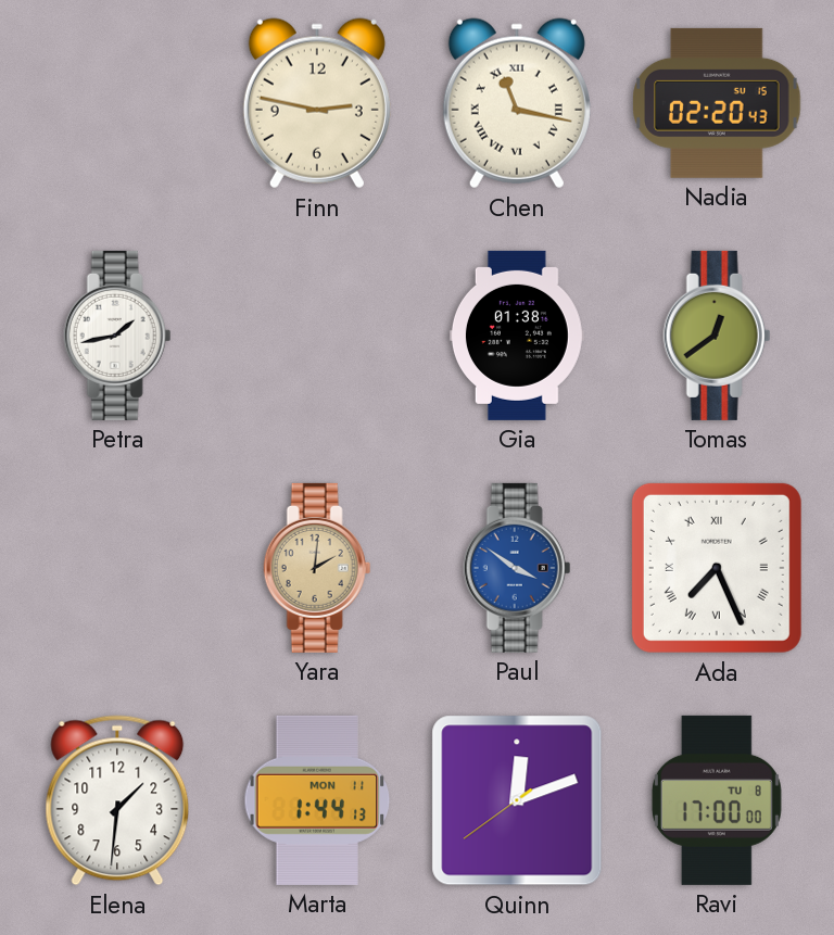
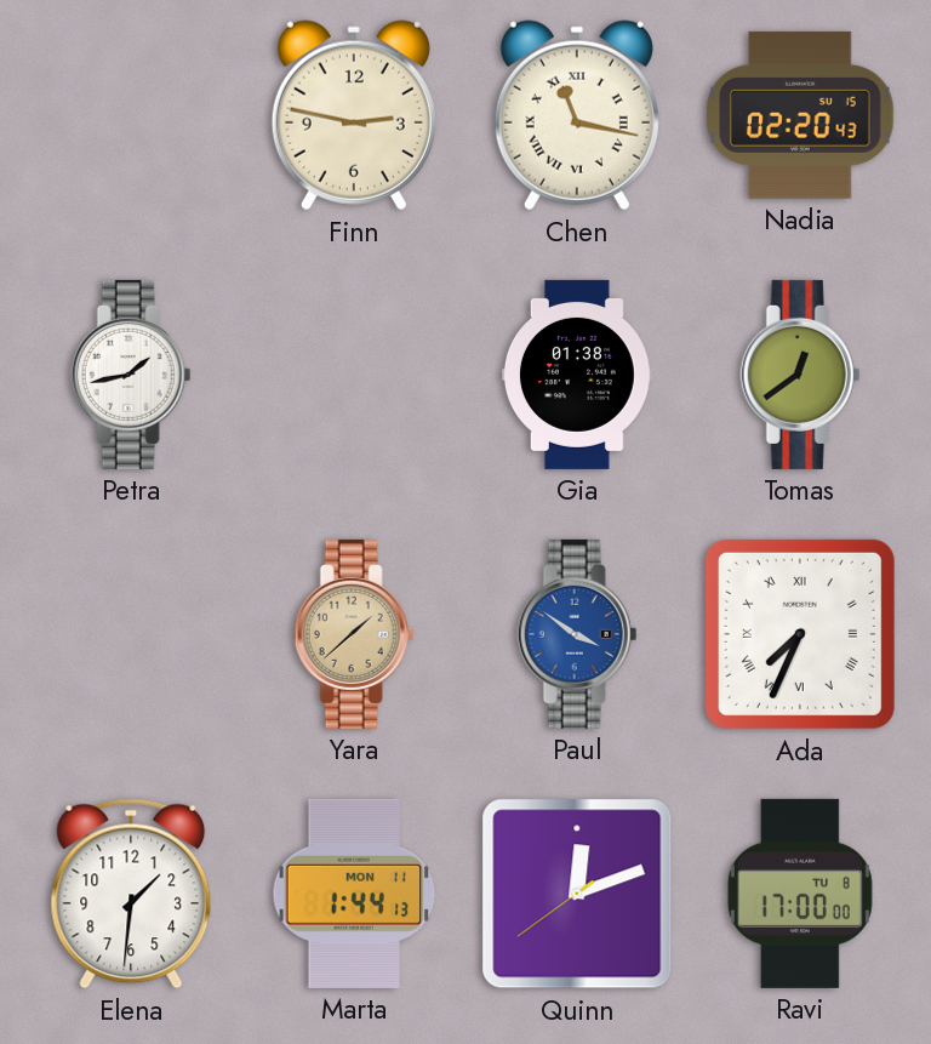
Yara: 2:01 -> 1:38
Ada: 7:26 -> 7:34
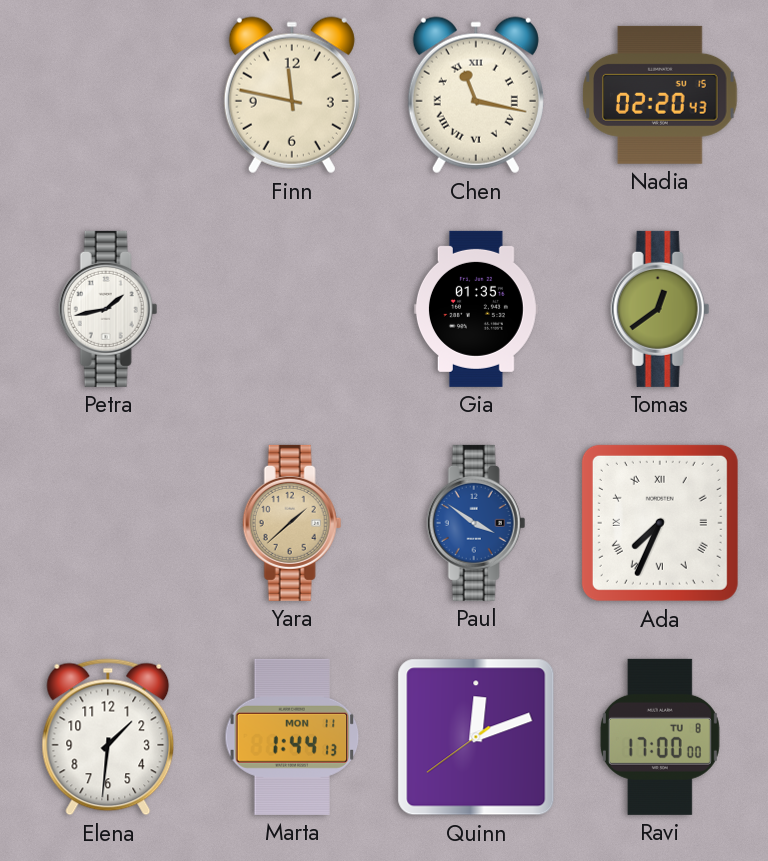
Finn: 2:47 -> 11:47
Gia: 01:38 -> 01:35
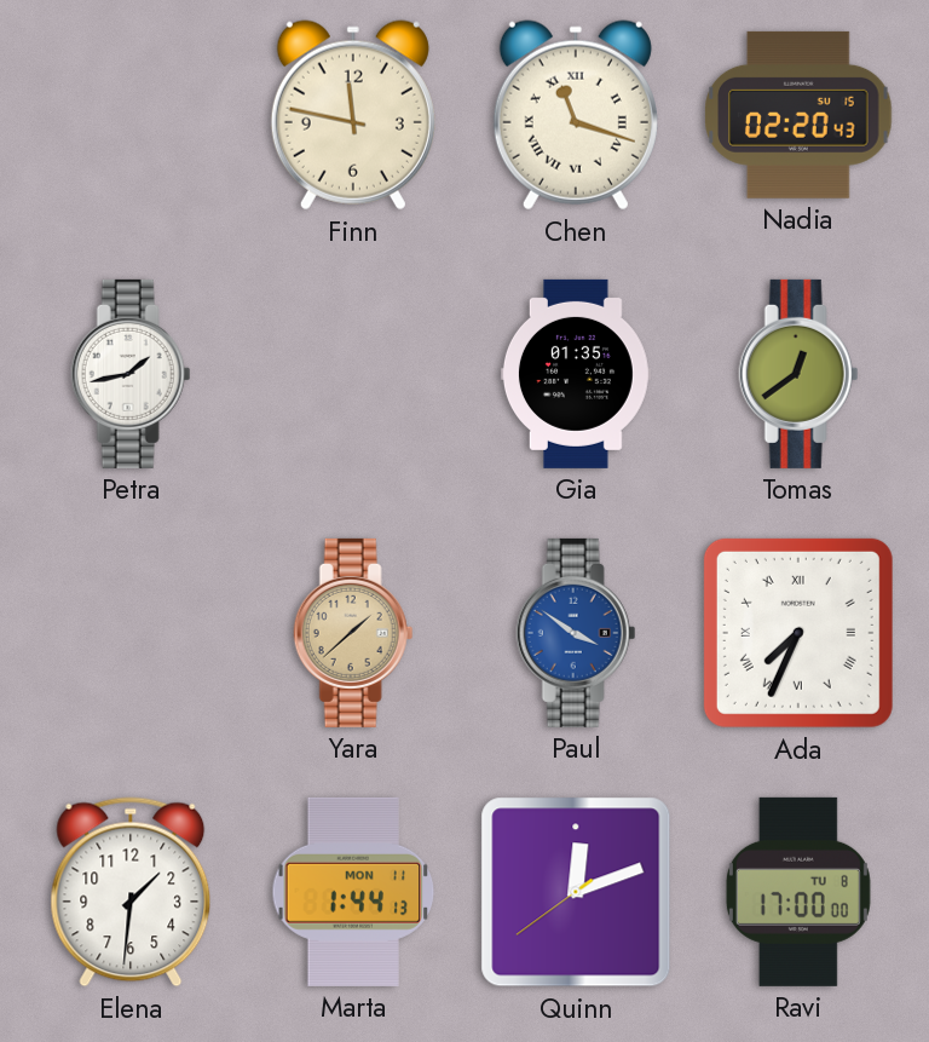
Chen: 11:17 -> 11:18
